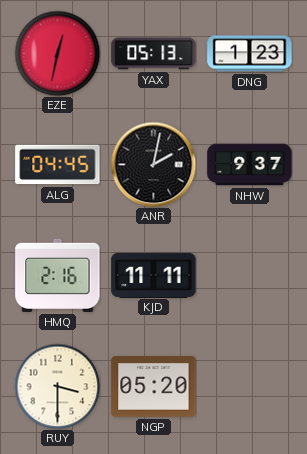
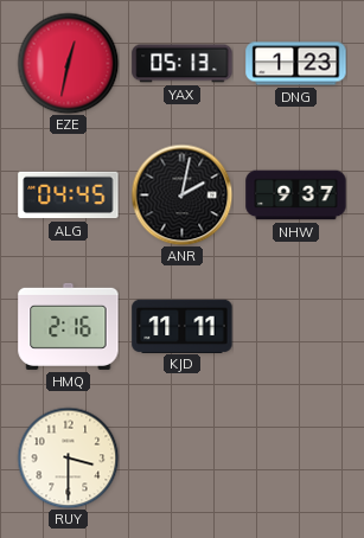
NGP: 05:20 -> none
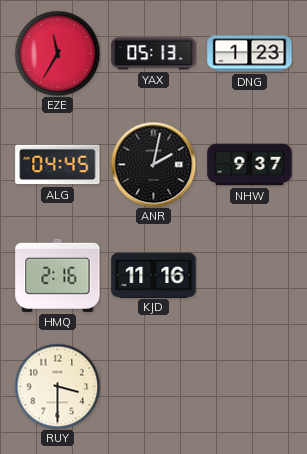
EZE: 12:32 -> 11:35
KJD: 11:11 -> 11:16
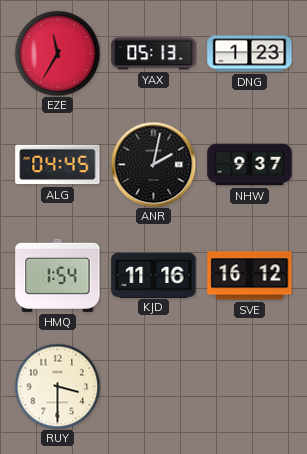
HMQ: 2:16 -> 1:54
SVE: none -> 16:12
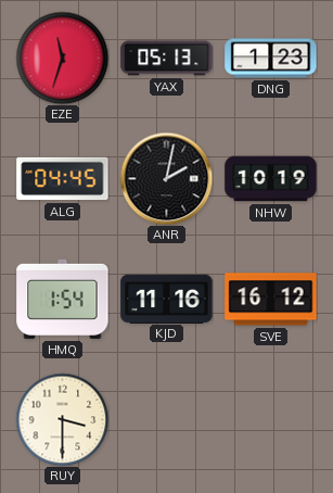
EZE: 11:35 -> 11:33
NHW: 9:37 -> 10:19
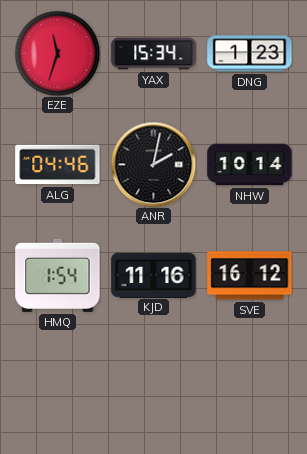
YAX: 05:13 -> 15:34
ALG: 04:45 -> 04:46
NHW: 10:19 -> 10:14
RUY: 3:30 -> none
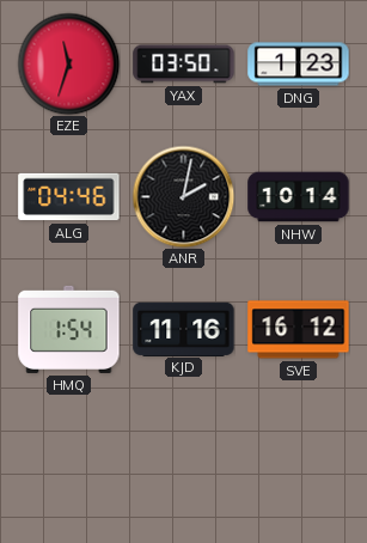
YAX: 15:34 -> 03:50
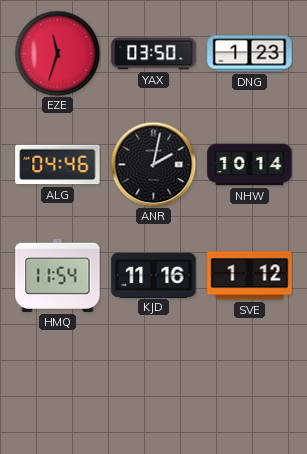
HMQ: 1:54 -> 11:54
SVE: 16:12 -> 1:12
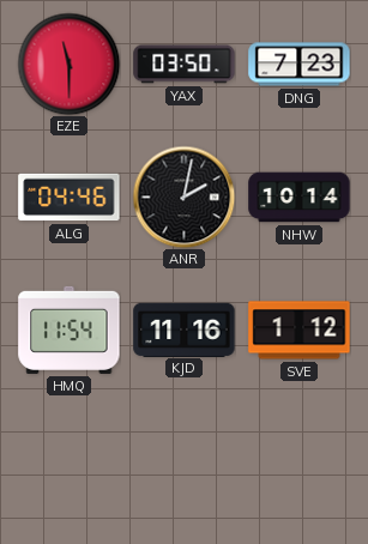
EZE: 11:33 -> 11:30
DNG: 1:23 -> 7:23
